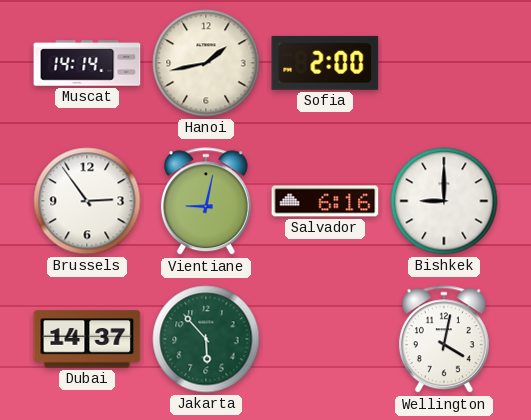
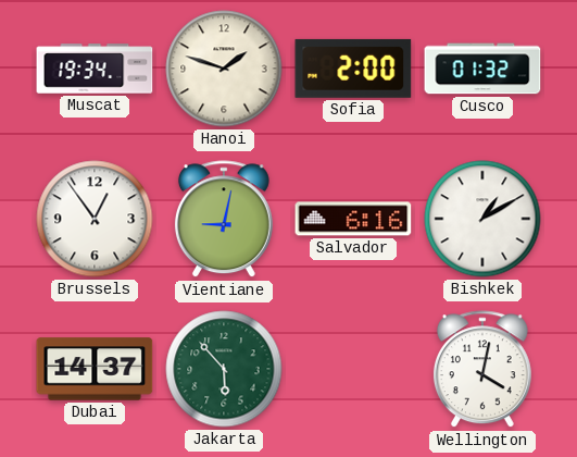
Muscat: 14:14 -> 19:34
Hanoi: 1:43 -> 1:48
Cusco: none -> 01:32
Brussels: 2:54 -> 12:54
Bishkek: 9:00 -> 1:10
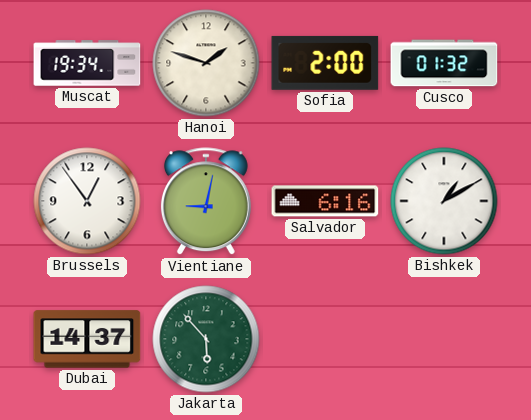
Wellington: 4:02 -> none
